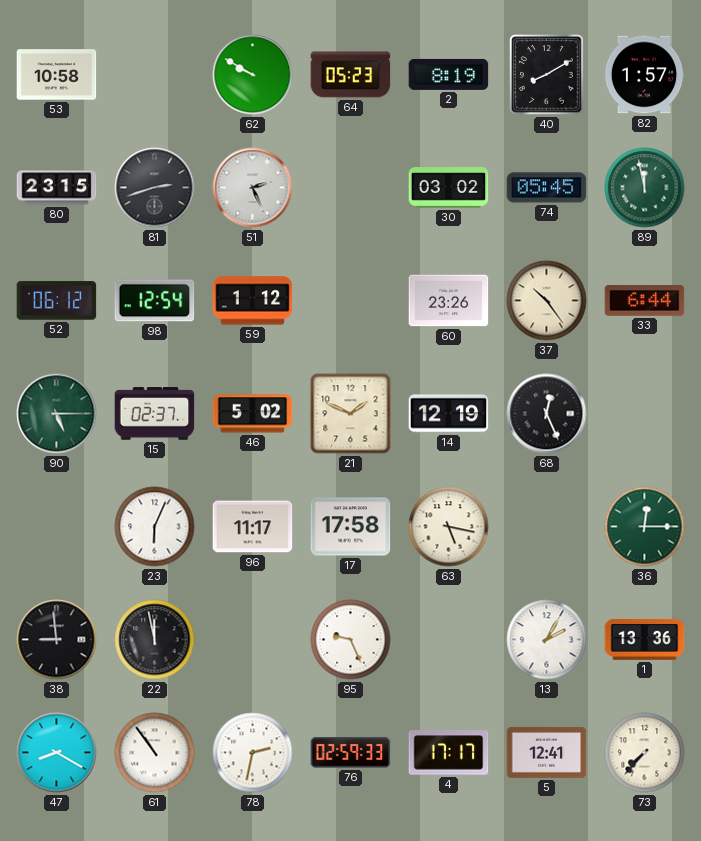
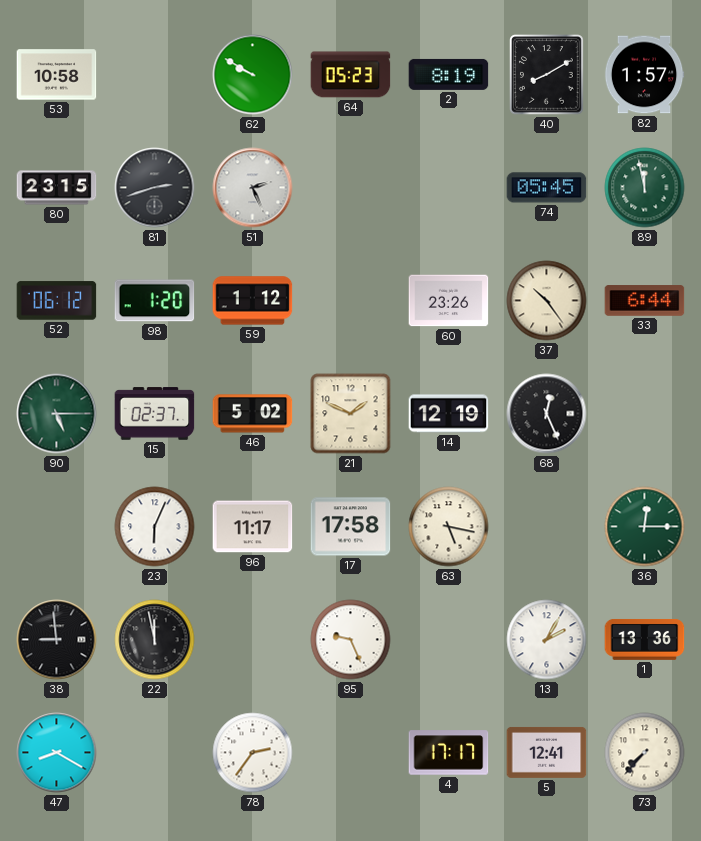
30: 03:02 -> none
98: 12:54 -> 1:20
61: 10:54 -> none
78: 2:32 -> 2:36
76: 02:59 -> none
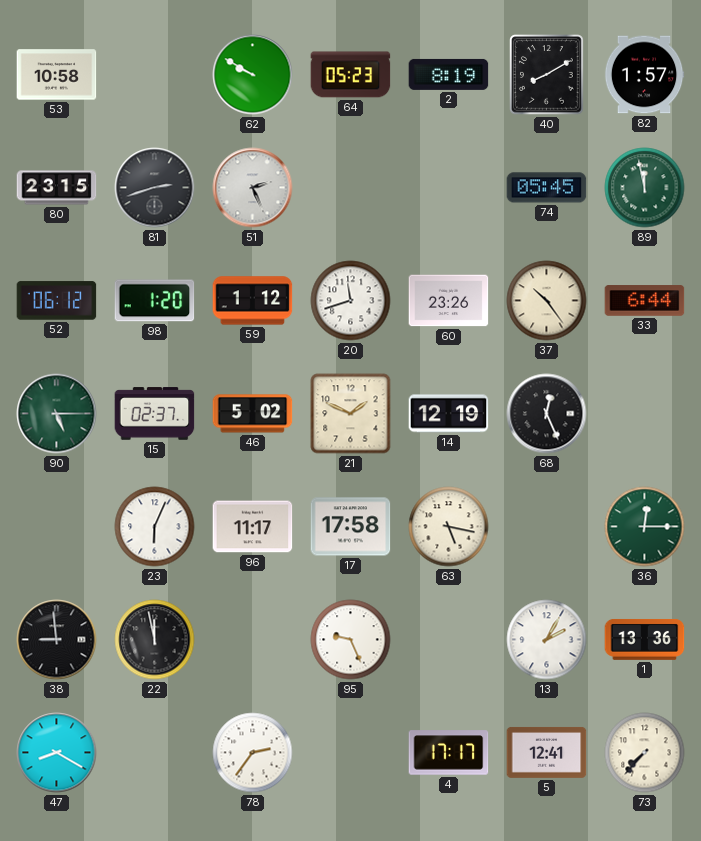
20: none -> 11:42
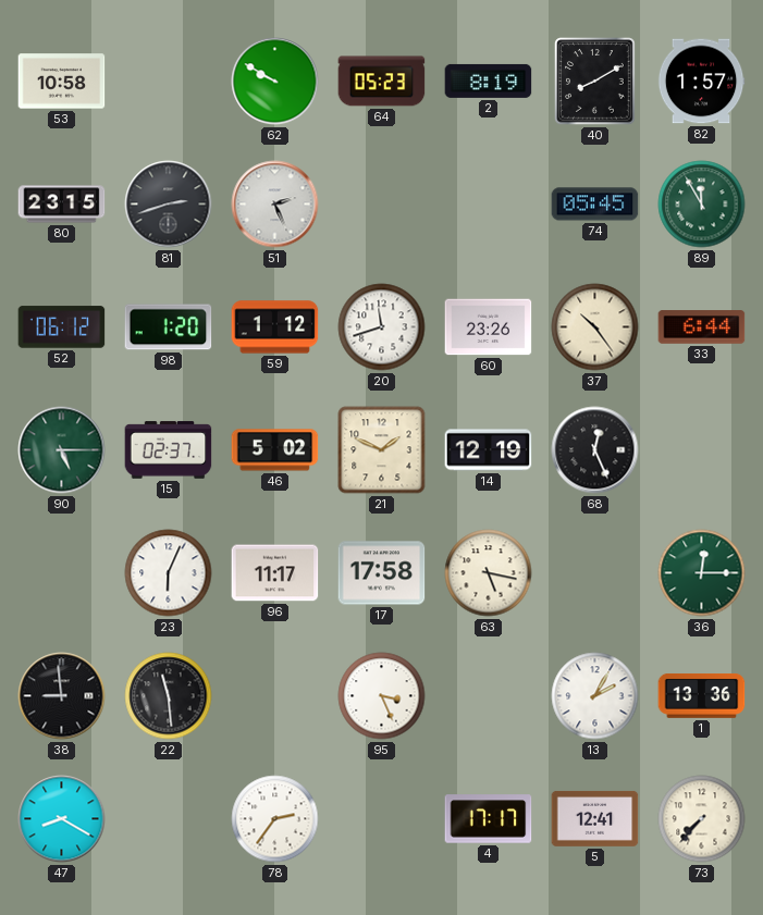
89: 11:58 -> 11:55
22: 11:58 -> 11:29
95: 9:26 -> 3:26
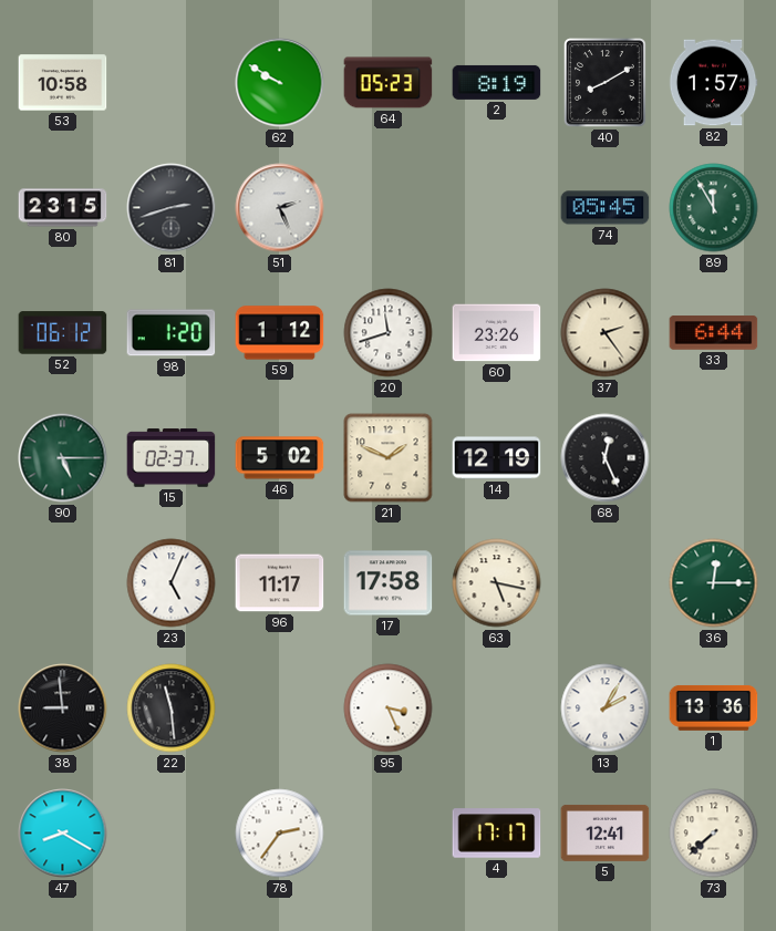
37: 10:24 -> 2:24
23: 6:04 -> 5:04
73: 7:37 -> 7:38
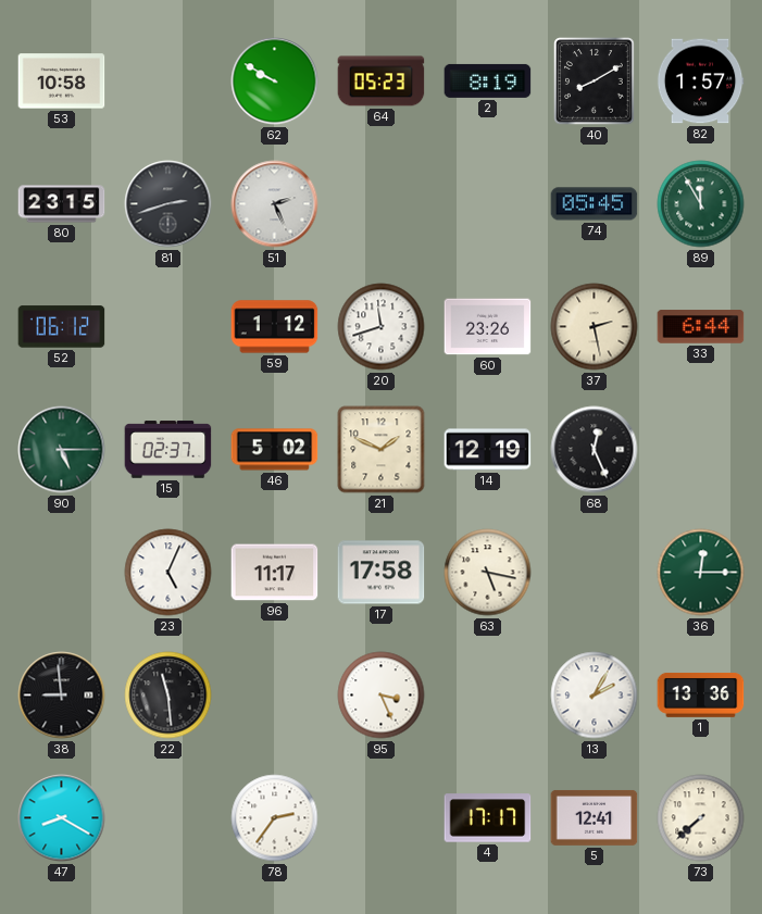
98: 1:20 -> none
37: 2:24 -> 2:28
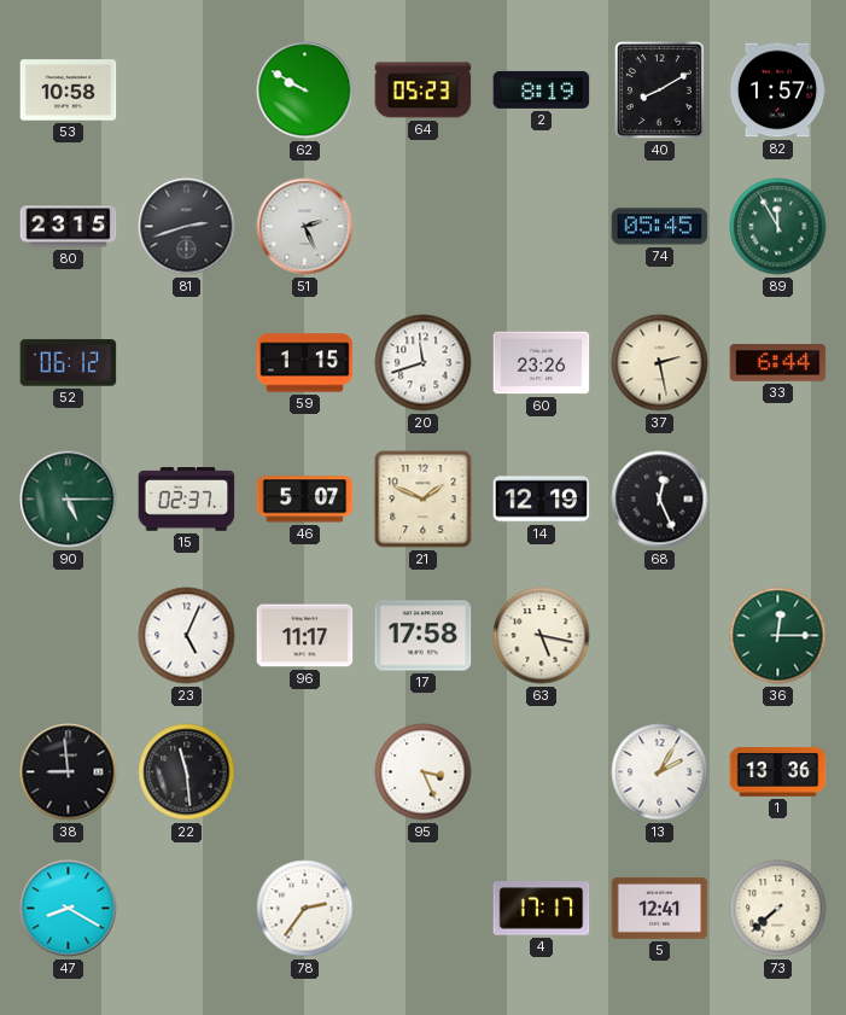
59: 1:12 -> 1:15
46: 5:02 -> 5:07
